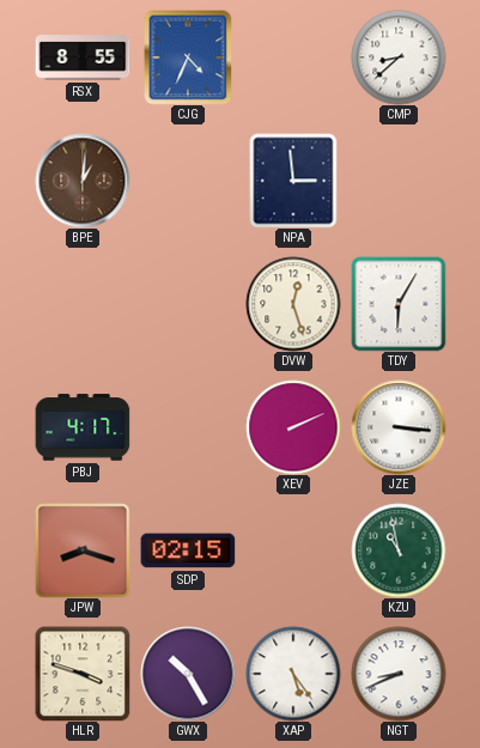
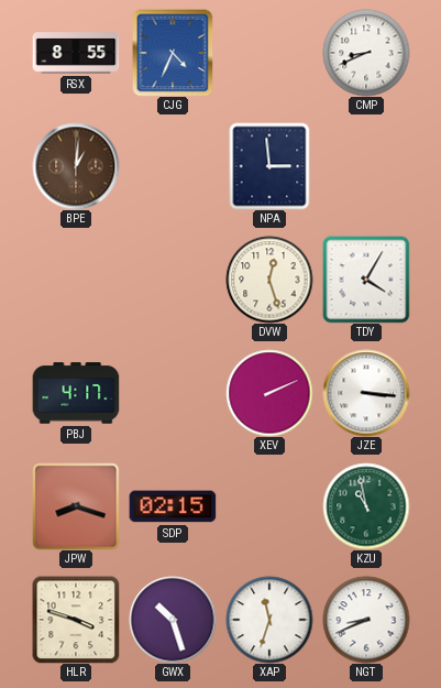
CMP: 8:38 -> 8:41
TDY: 6:05 -> 4:05
GWX: 10:25 -> 10:27
XAP: 5:24 -> 11:33
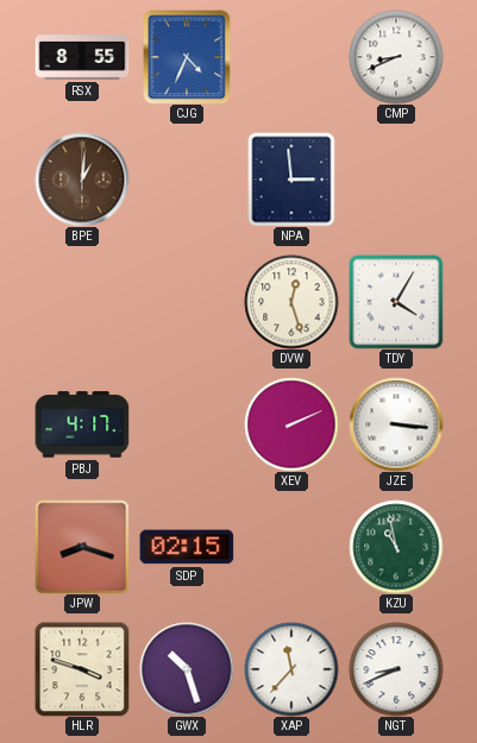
XAP: 11:33 -> 11:37
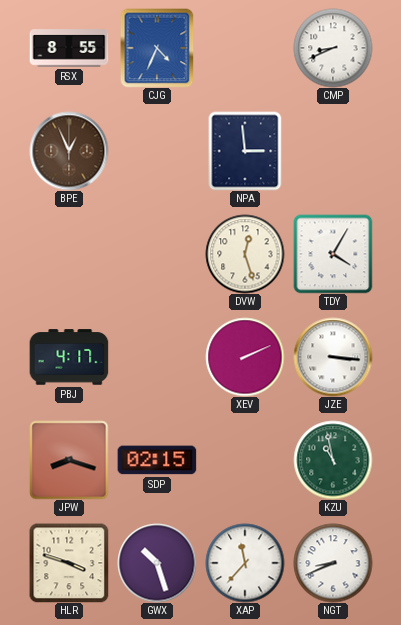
BPE: 1:01 -> 12:56
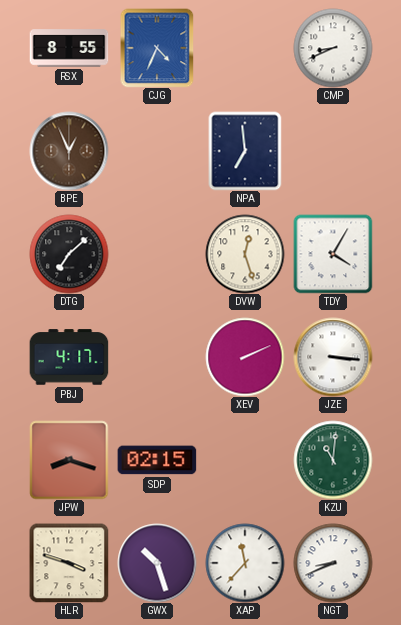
NPA: 2:59 -> 6:59
DTG: none -> 7:08
KZU: 10:58 -> 11:01
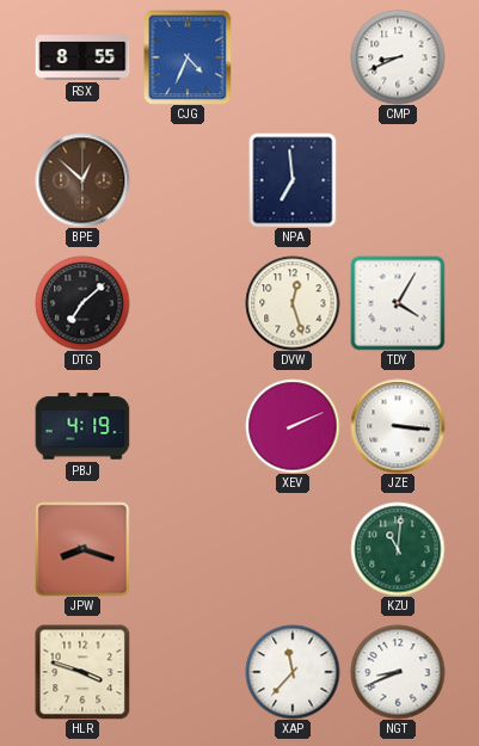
BPE: 12:56 -> 12:52
PBJ: 4:17 -> 4:19
SDP: 02:15 -> none
GWX: 10:27 -> none
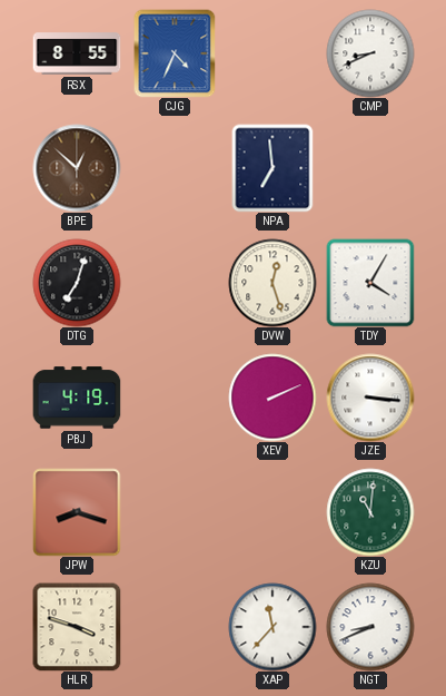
DTG: 7:08 -> 7:03
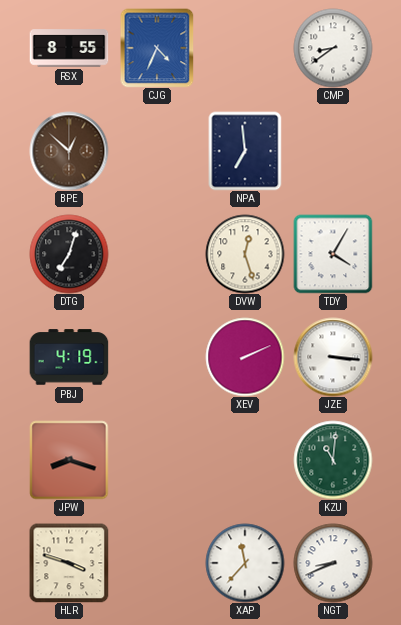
CMP: 8:41 -> 8:39
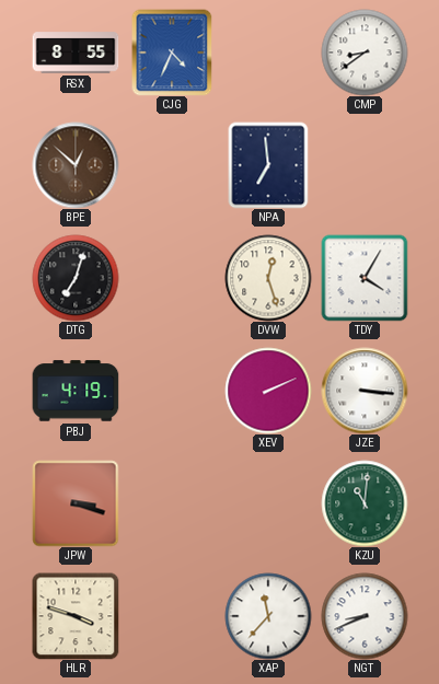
JPW: 8:18 -> 3:18
